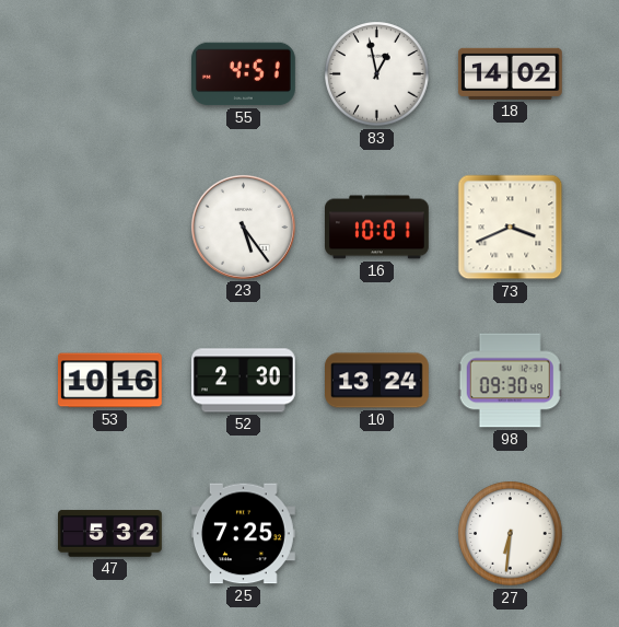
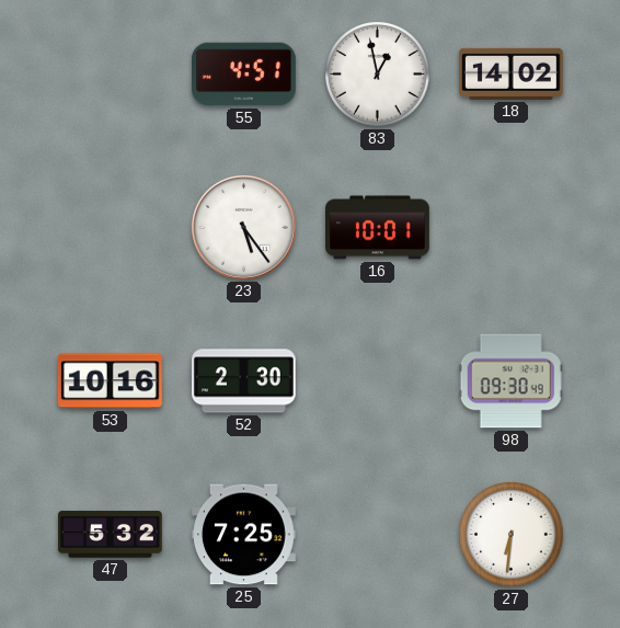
73: 3:41 -> none
10: 13:24 -> none
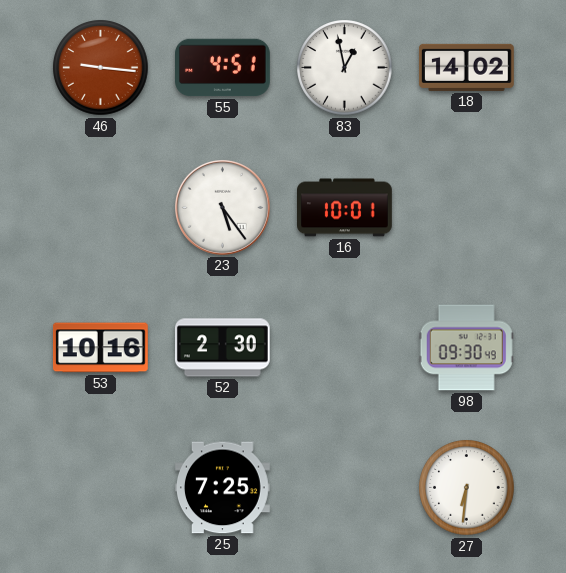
46: none -> 9:16
47: 5:32 -> none
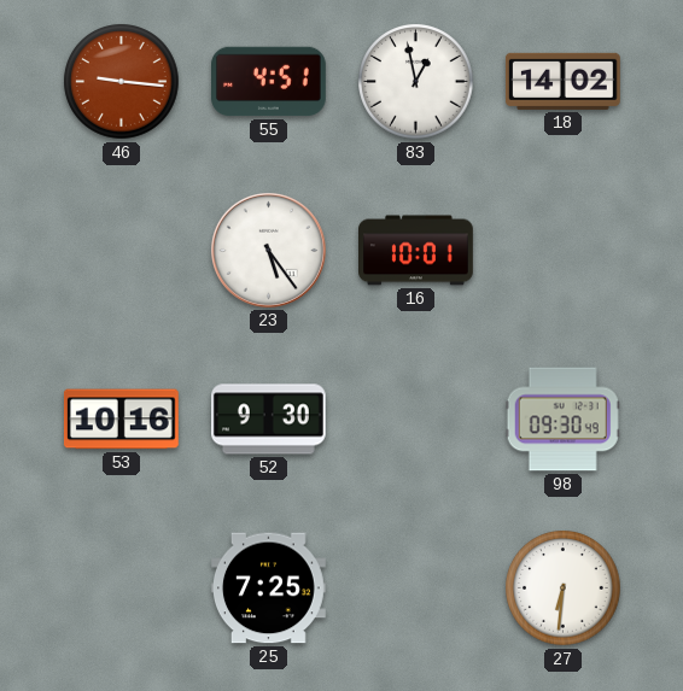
52: 2:30 -> 9:30
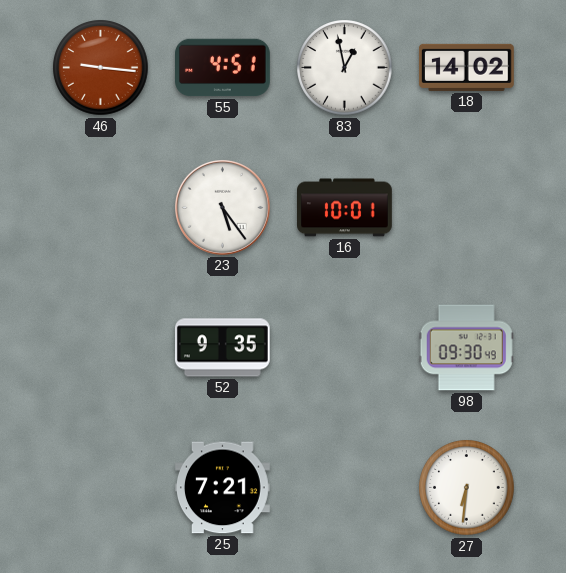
53: 10:16 -> none
52: 9:30 -> 9:35
25: 7:25 -> 7:21
